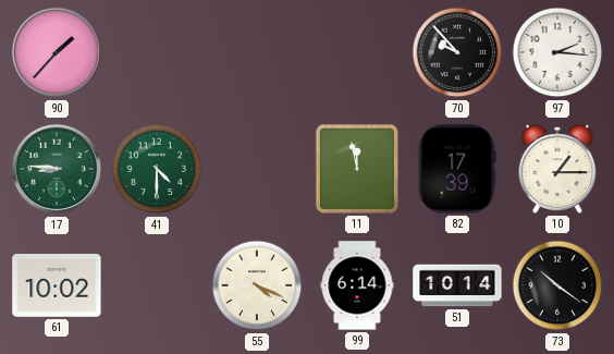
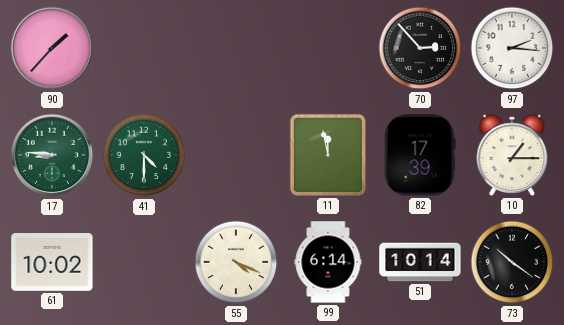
70: 9:53 -> 2:53
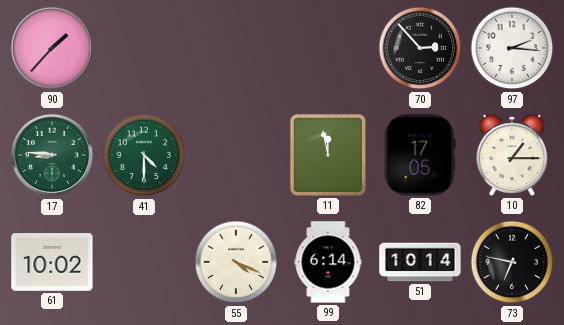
82: 17:39 -> 17:05
73: 10:21 -> 6:47
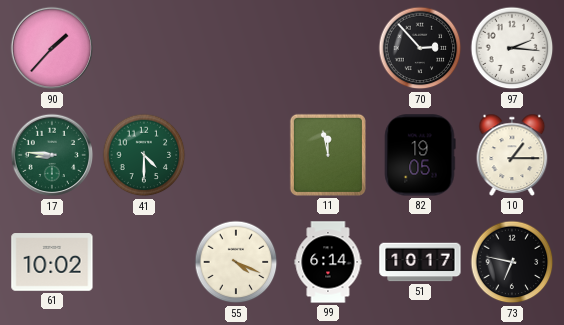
82: 17:05 -> 19:05
51: 10:14 -> 10:17
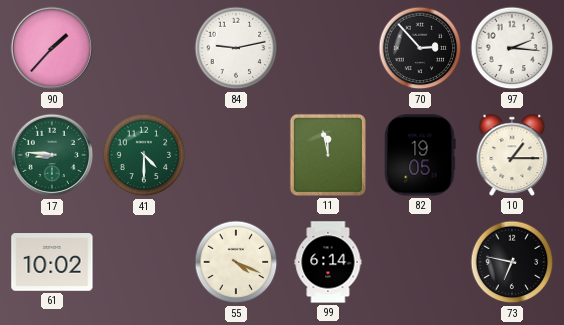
84: none -> 9:13
51: 10:17 -> none
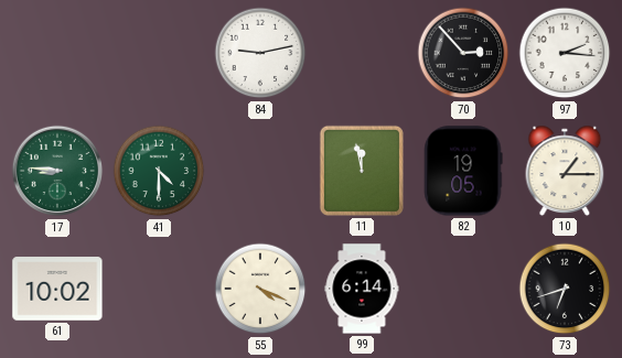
90: 1:37 -> none
73: 6:47 -> 6:42
